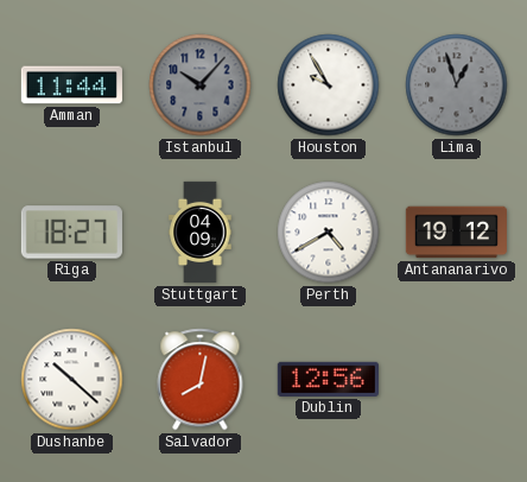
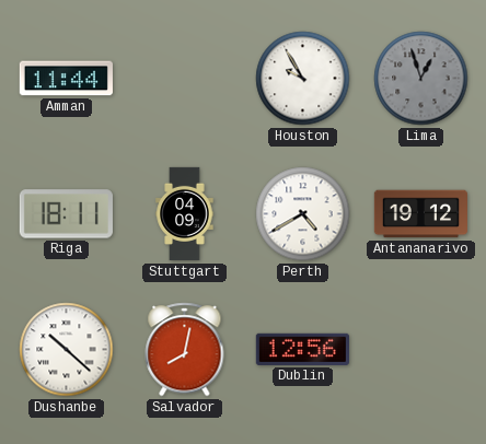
Istanbul: 10:07 -> none
Riga: 18:27 -> 18:11
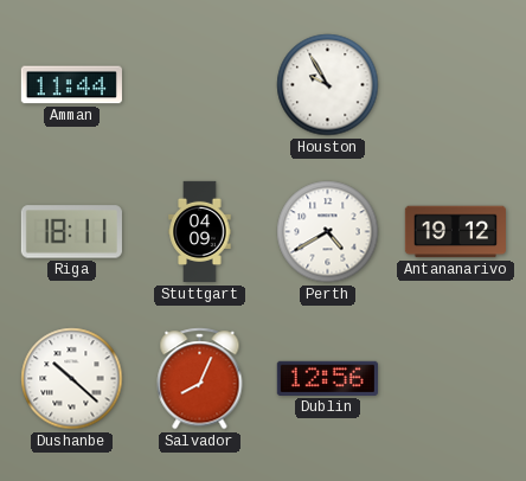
Lima: 12:57 -> none
Salvador: 8:02 -> 8:04
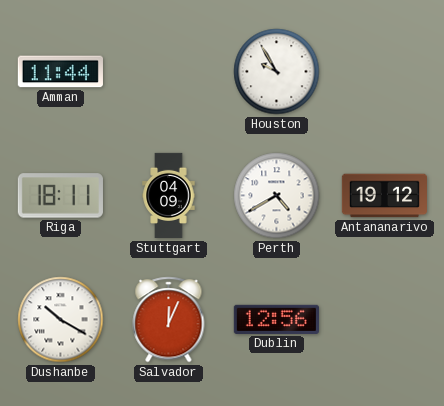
Dushanbe: 10:22 -> 10:20
Salvador: 8:04 -> 12:04
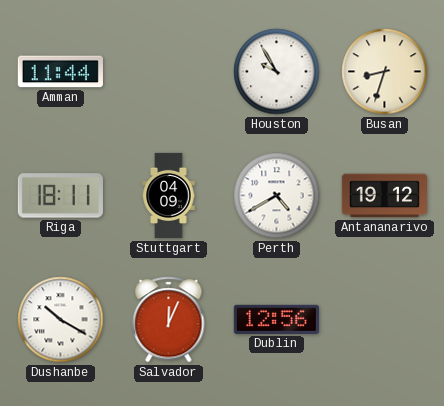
Busan: none -> 8:33
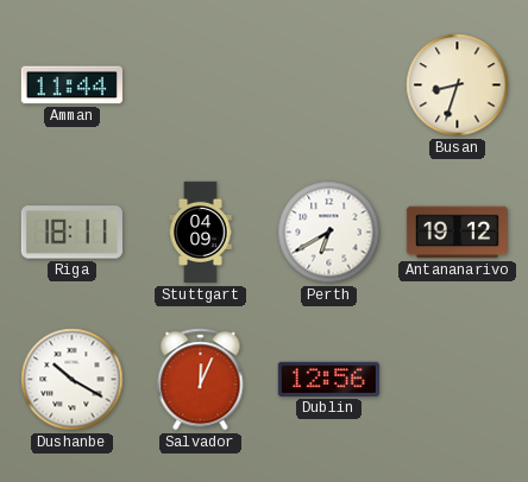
Houston: 9:55 -> none
Perth: 4:40 -> 6:40
